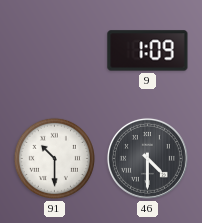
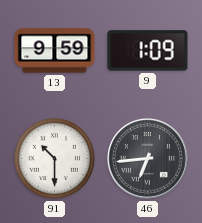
13: none -> 9:59
46: 4:30 -> 6:44
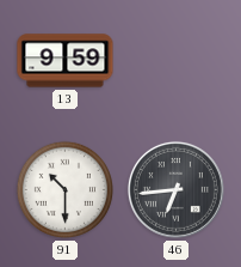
9: 1:09 -> none
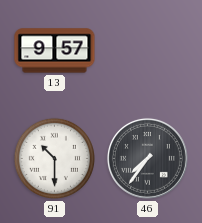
13: 9:59 -> 9:57
46: 6:44 -> 7:36
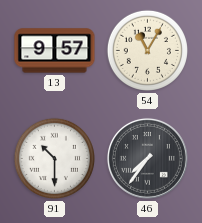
54: none -> 11:05
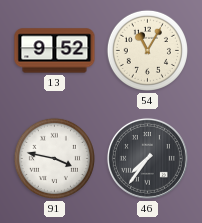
13: 9:57 -> 9:52
91: 10:30 -> 3:47
